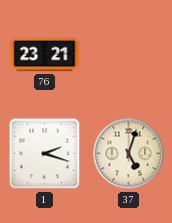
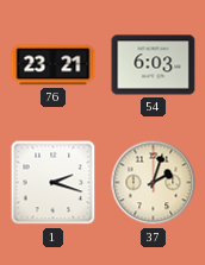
54: none -> 6:03
37: 5:03 -> 2:03
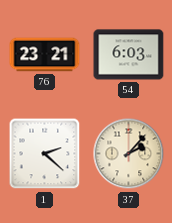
1: 2:18 -> 2:22
37: 2:03 -> 2:07
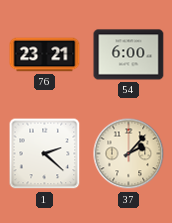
54: 6:03 -> 6:00
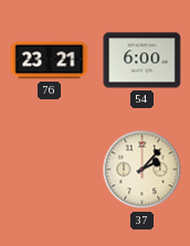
1: 2:22 -> none
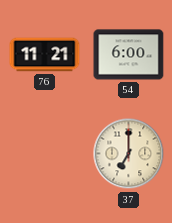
76: 23:21 -> 11:21
37: 2:07 -> 7:00
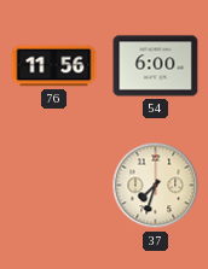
76: 11:21 -> 11:56
37: 7:00 -> 7:33
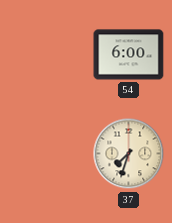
76: 11:56 -> none
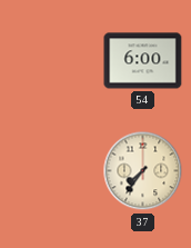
37: 7:33 -> 7:36
